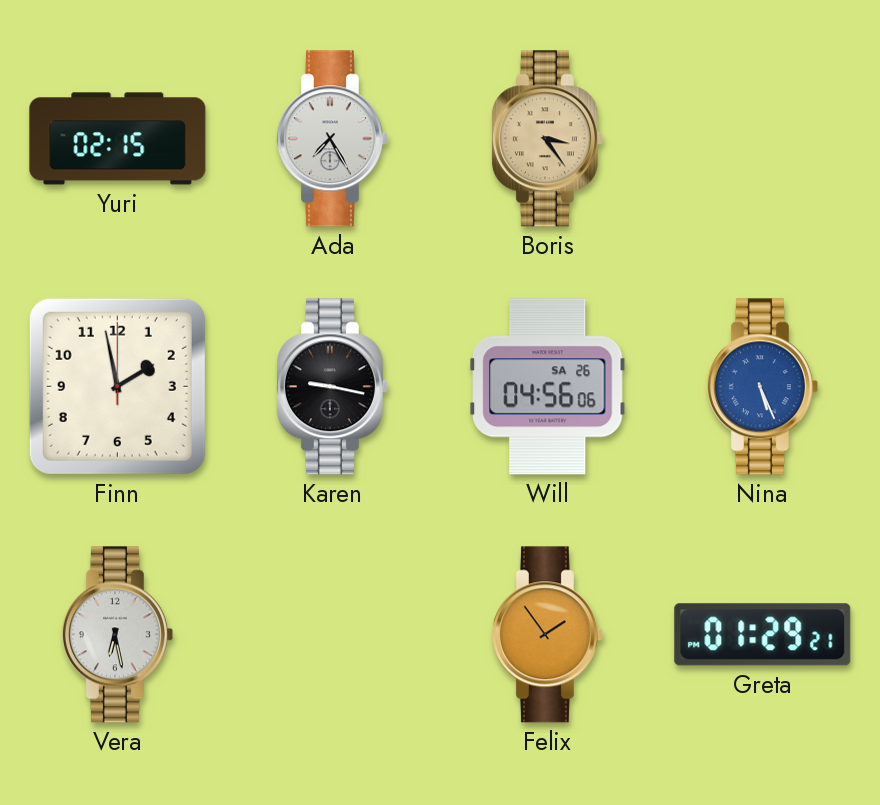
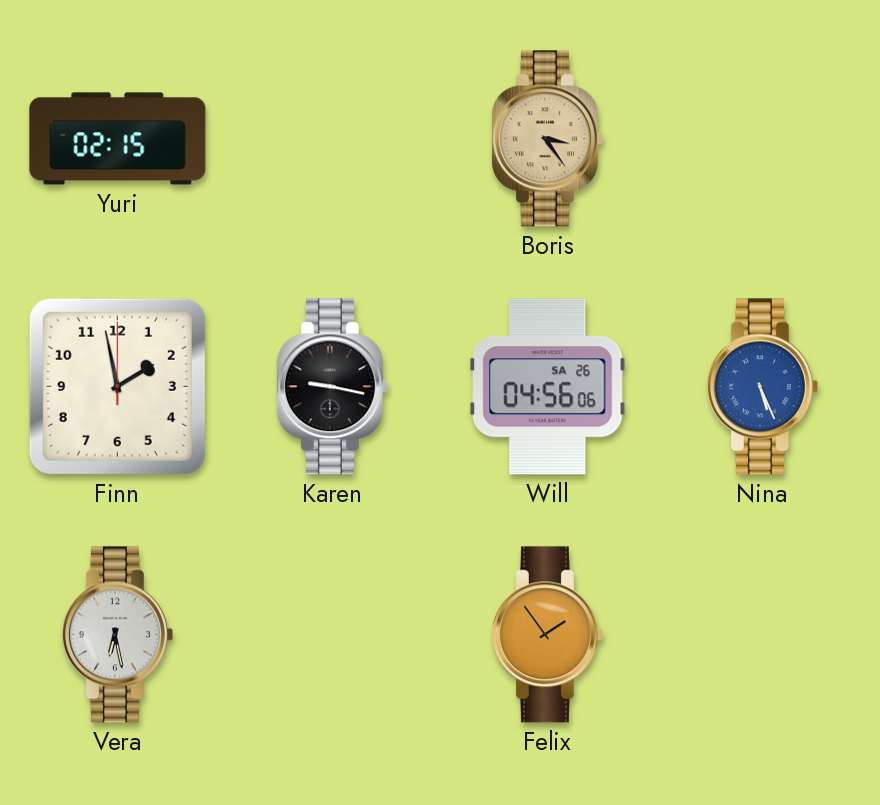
Ada: 7:25 -> none
Greta: 01:29 -> none
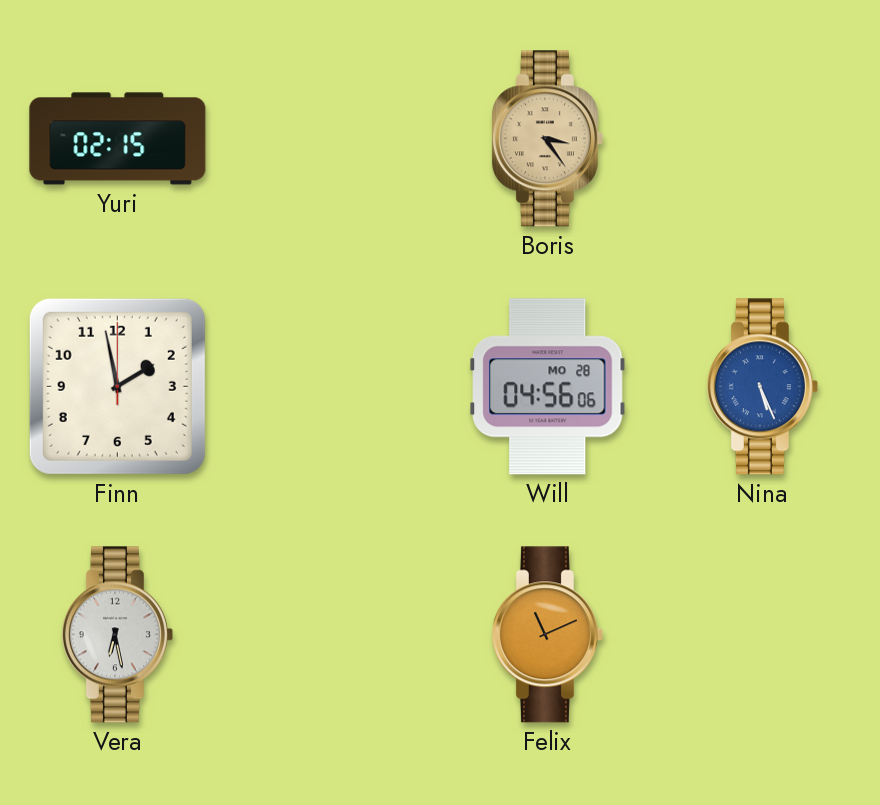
Karen: 9:17 -> none
Will date: SA 26 -> MO 28
Felix: 1:54 -> 11:11
